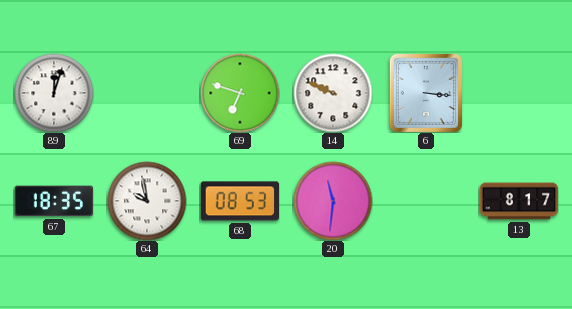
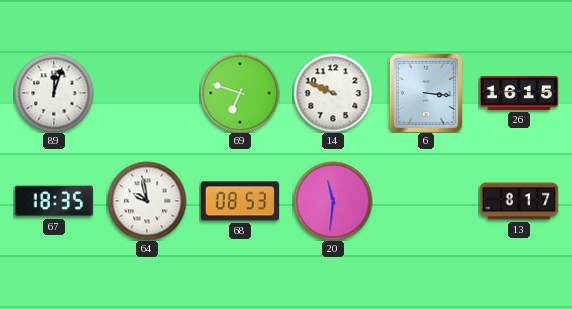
26: none -> 16:15
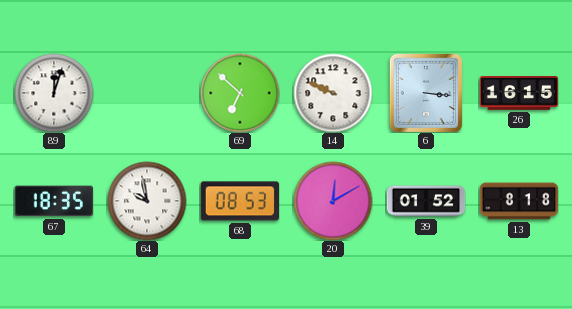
69: 6:48 -> 6:52
20: 11:31 -> 12:10
39: none -> 01:52
13: 8:17 -> 8:18
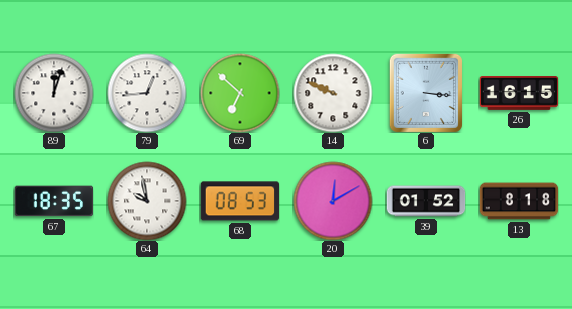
79: none -> 12:44
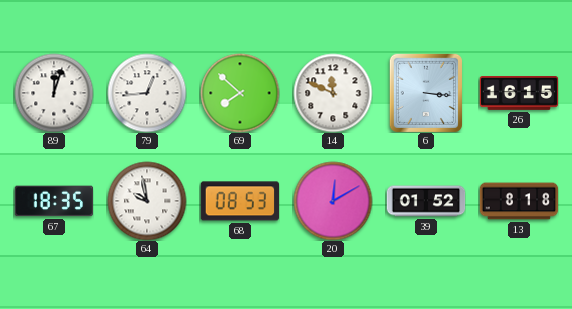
69: 6:52 -> 7:52
14: 9:49 -> 11:49
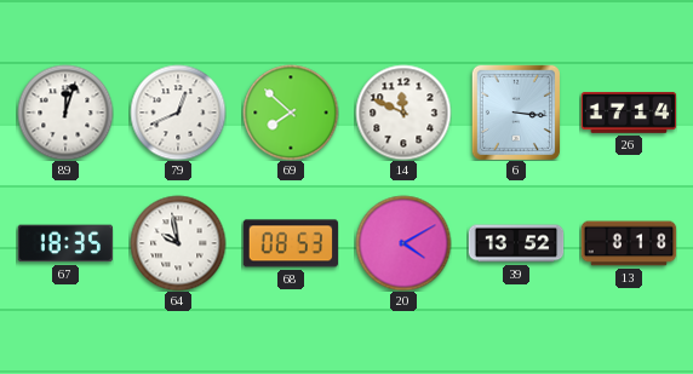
79: 12:44 -> 12:41
26: 16:15 -> 17:14
20: 12:10 -> 4:10
39: 01:52 -> 13:52
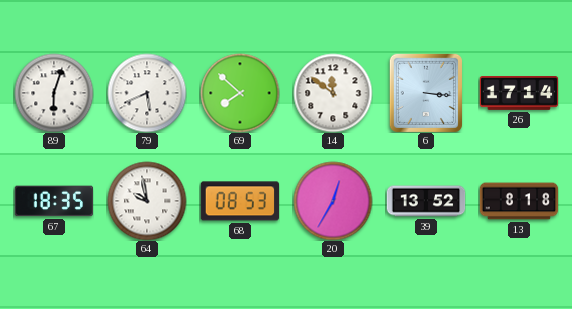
89: 12:03 -> 6:03
79: 12:41 -> 5:41
14: 11:49 -> 11:51
20: 4:10 -> 12:35
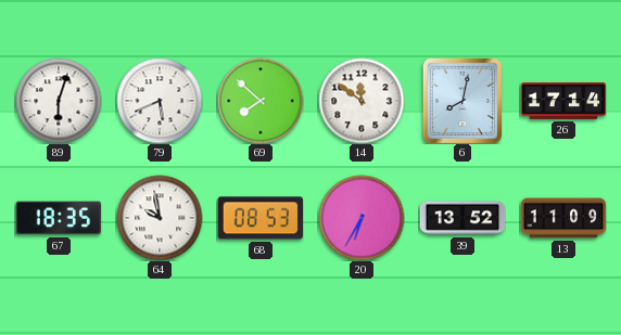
6: 3:16 -> 8:02
20: 12:35 -> 6:35
13: 8:18 -> 11:09
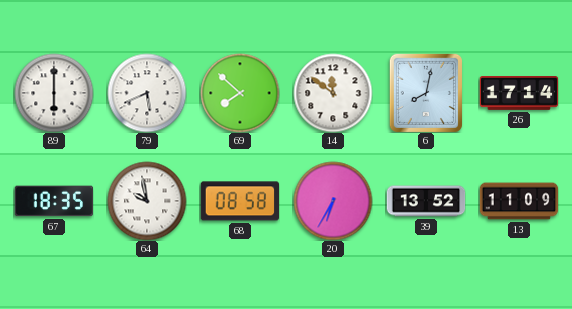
89: 6:03 -> 6:00
68: 08:53 -> 08:58
